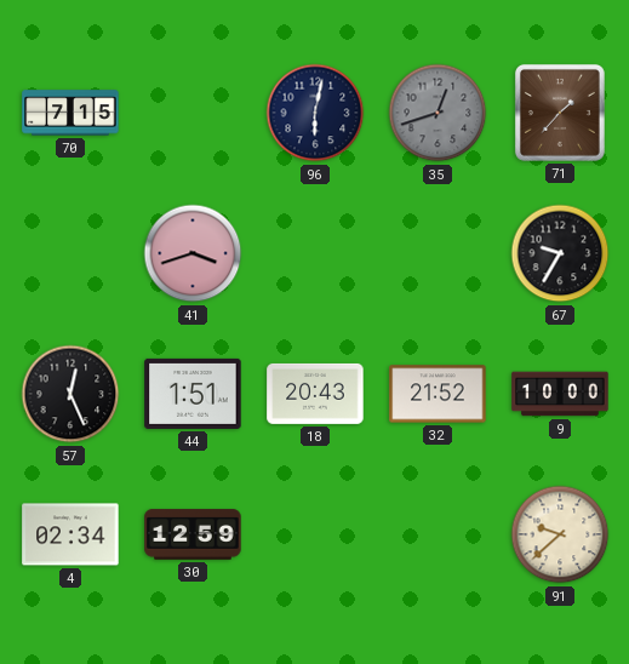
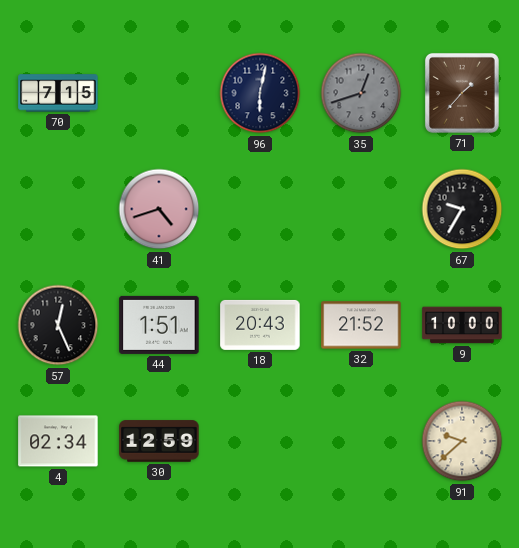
41: 3:42 -> 4:42
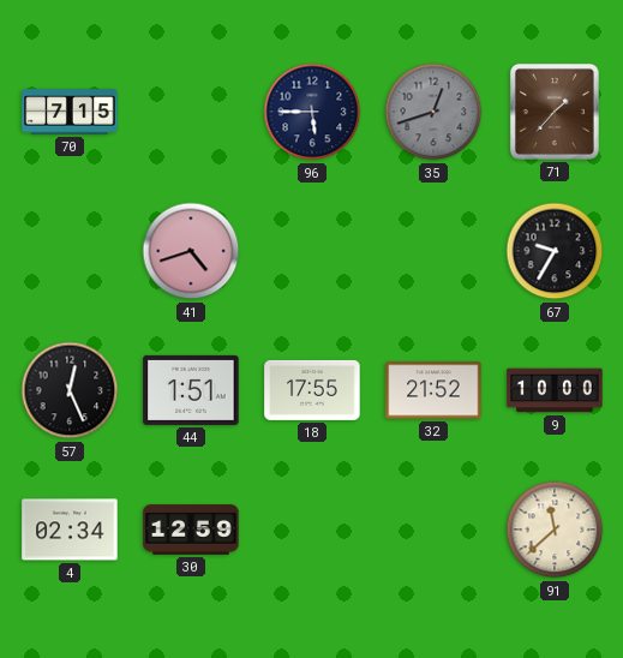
96: 6:02 -> 5:45
18: 20:43 -> 17:55
91: 9:38 -> 11:38
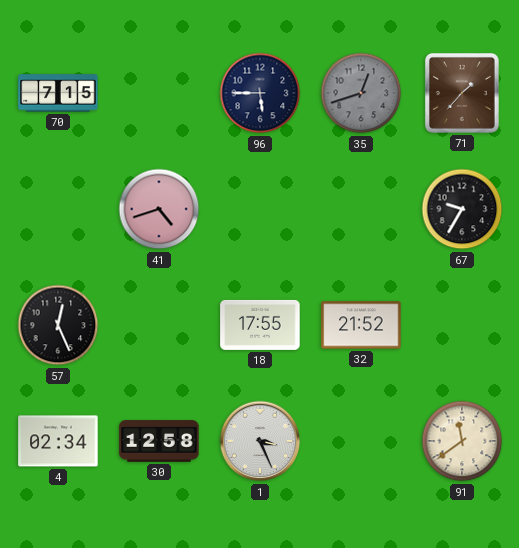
44: 1:51 -> none
9: 10:00 -> none
30: 12:59 -> 12:58
1: none -> 3:26
91: 11:38 -> 11:39
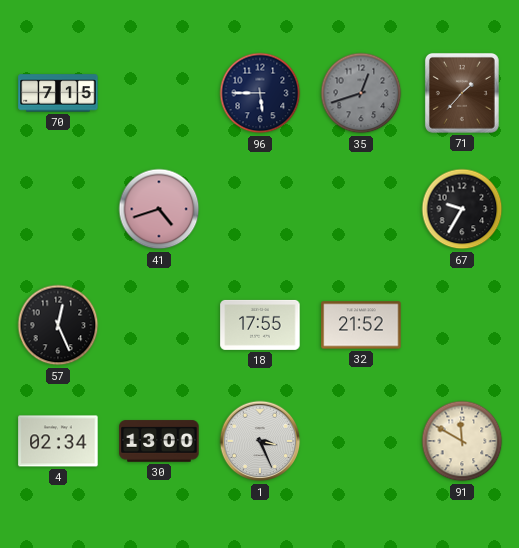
30: 12:58 -> 13:00
91: 11:39 -> 11:50
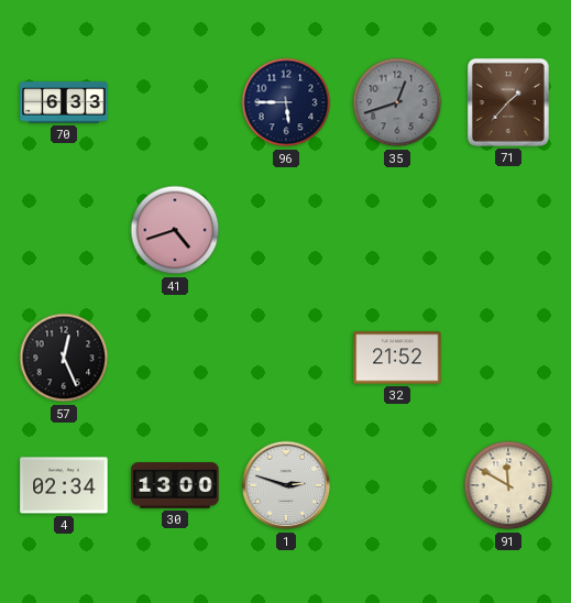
70: 7:15 -> 6:33
67: 9:35 -> none
18: 17:55 -> none
1: 3:26 -> 2:48
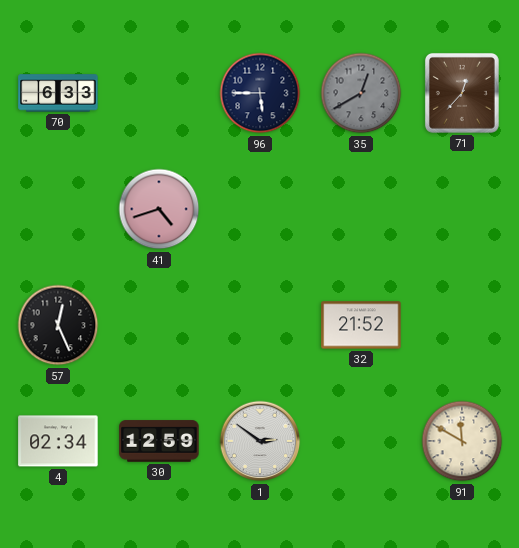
35: 12:42 -> 12:40
71: 1:37 -> 12:37
30: 13:00 -> 12:59
1: 2:48 -> 2:51
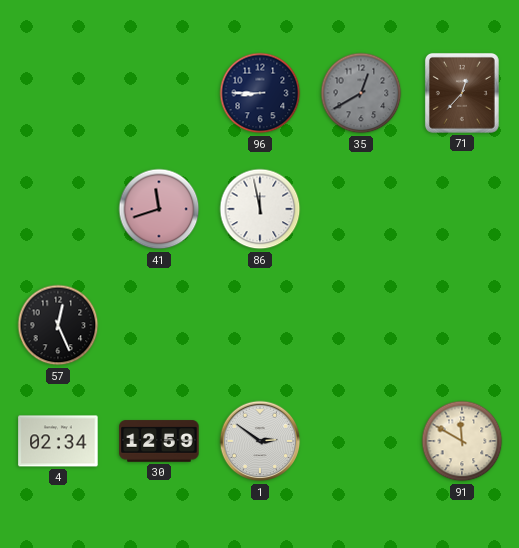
70: 6:33 -> none
96: 5:45 -> 8:45
41: 4:42 -> 11:42
86: none -> 11:58
32: 21:52 -> none
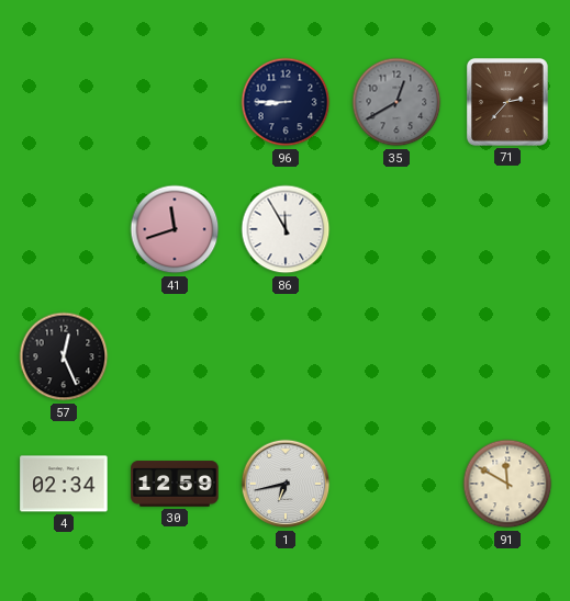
71: 12:37 -> 2:37
86: 11:58 -> 11:55
1: 2:51 -> 6:43
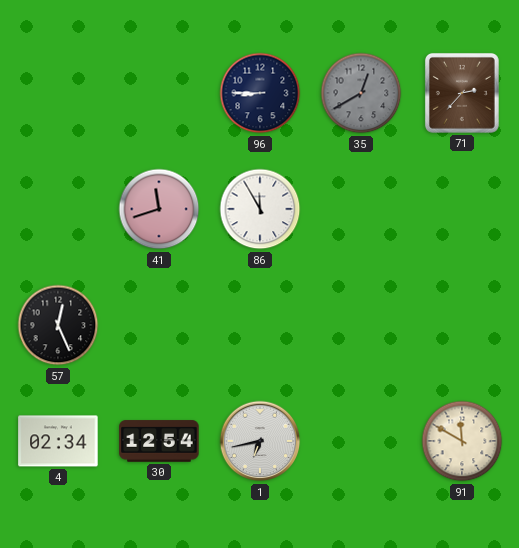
30: 12:59 -> 12:54
